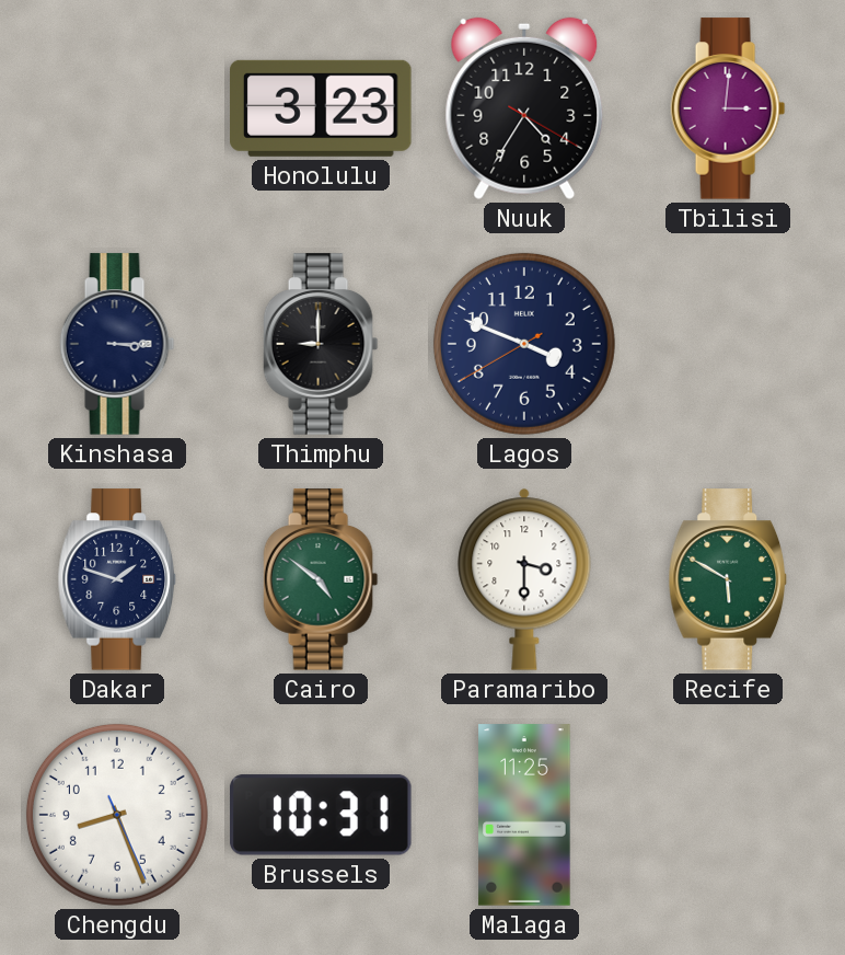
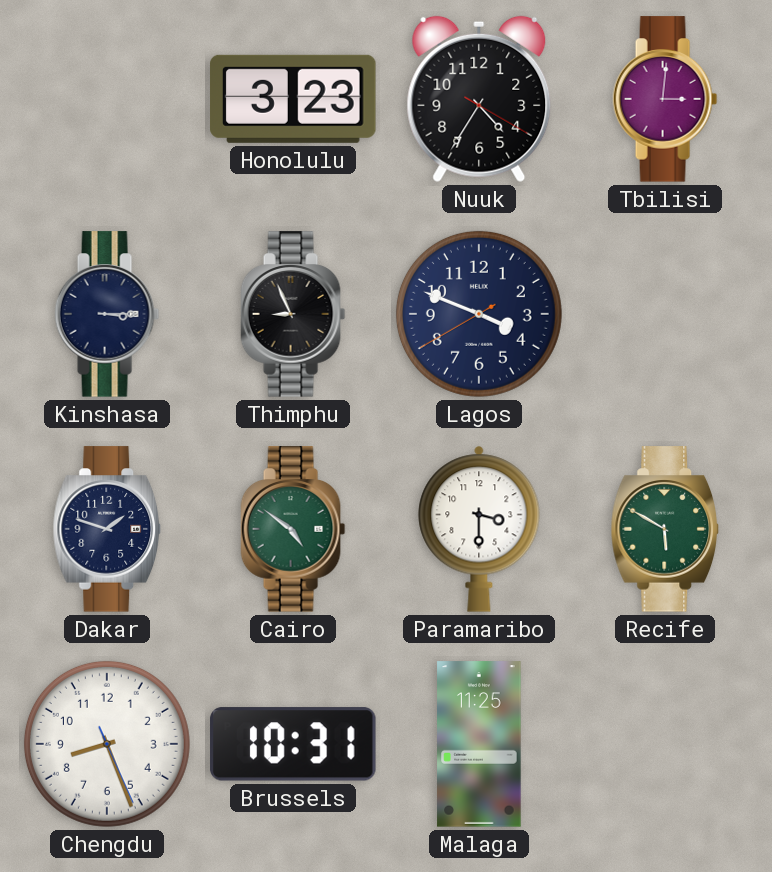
Thimphu: 9:00 -> 8:56
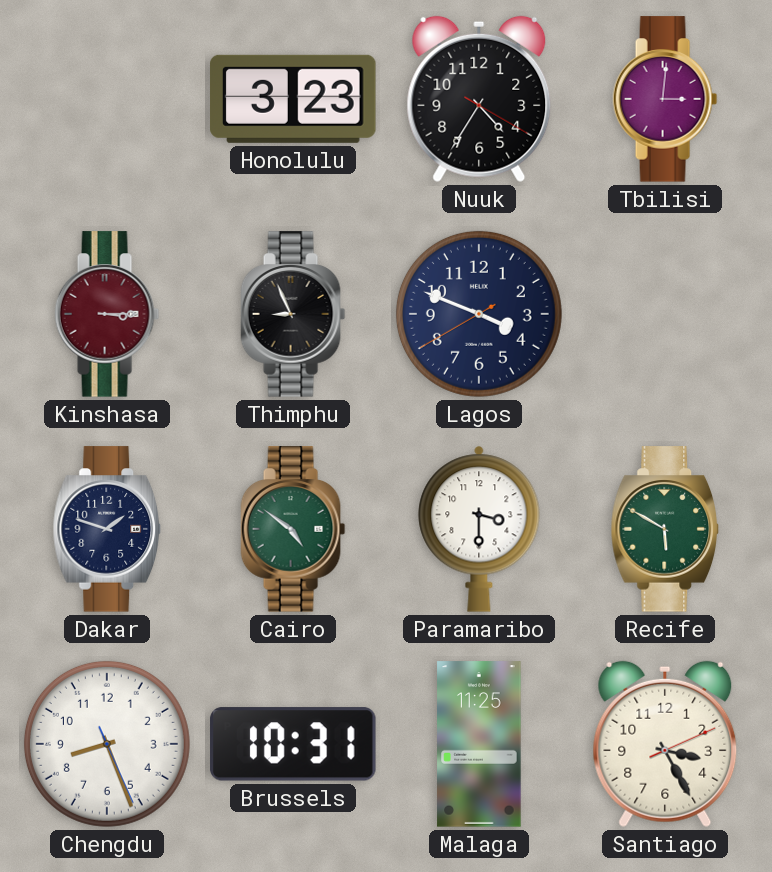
Kinshasa dial: navy -> burgundy
Santiago: none -> 3:25
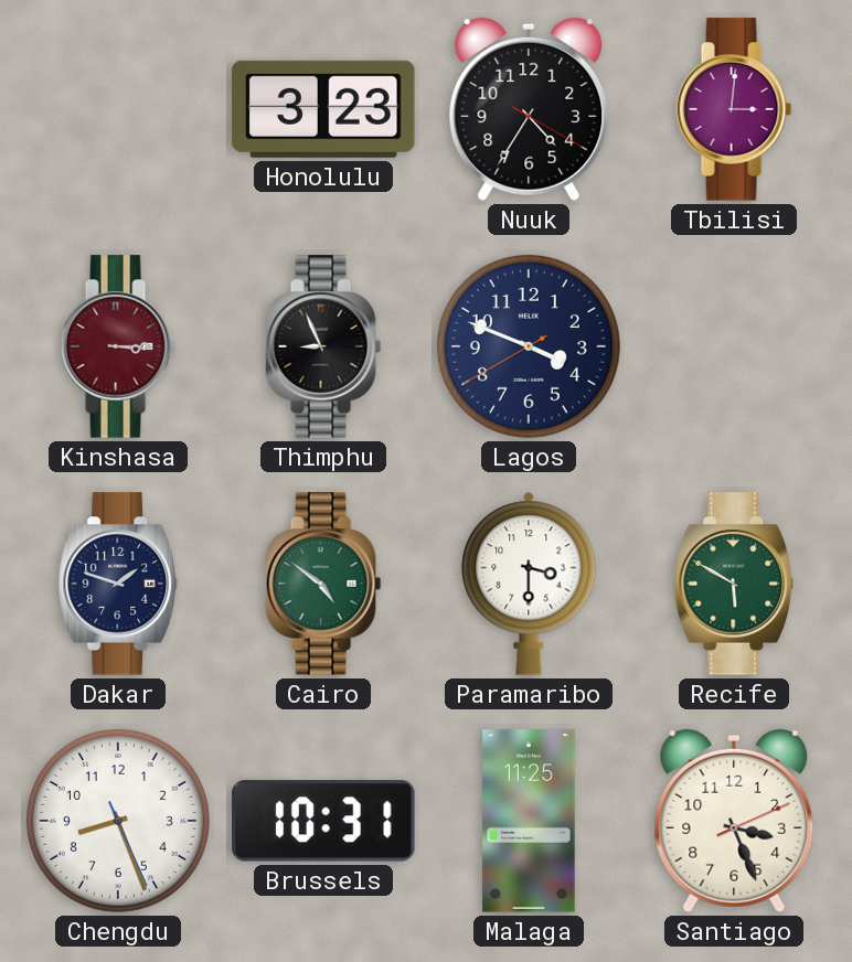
Santiago: 3:25 -> 3:26
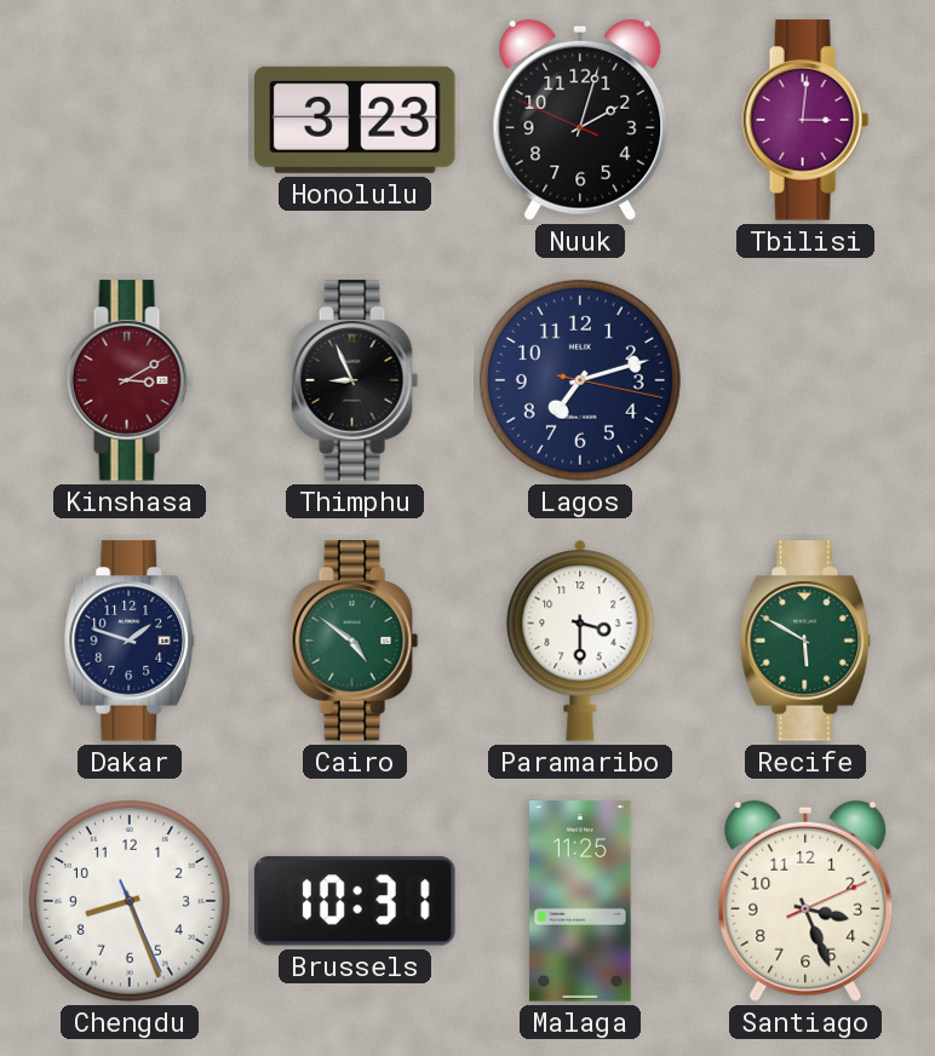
Nuuk: 4:35 -> 2:02
Kinshasa: 3:15 -> 3:10
Lagos: 3:48 -> 7:12
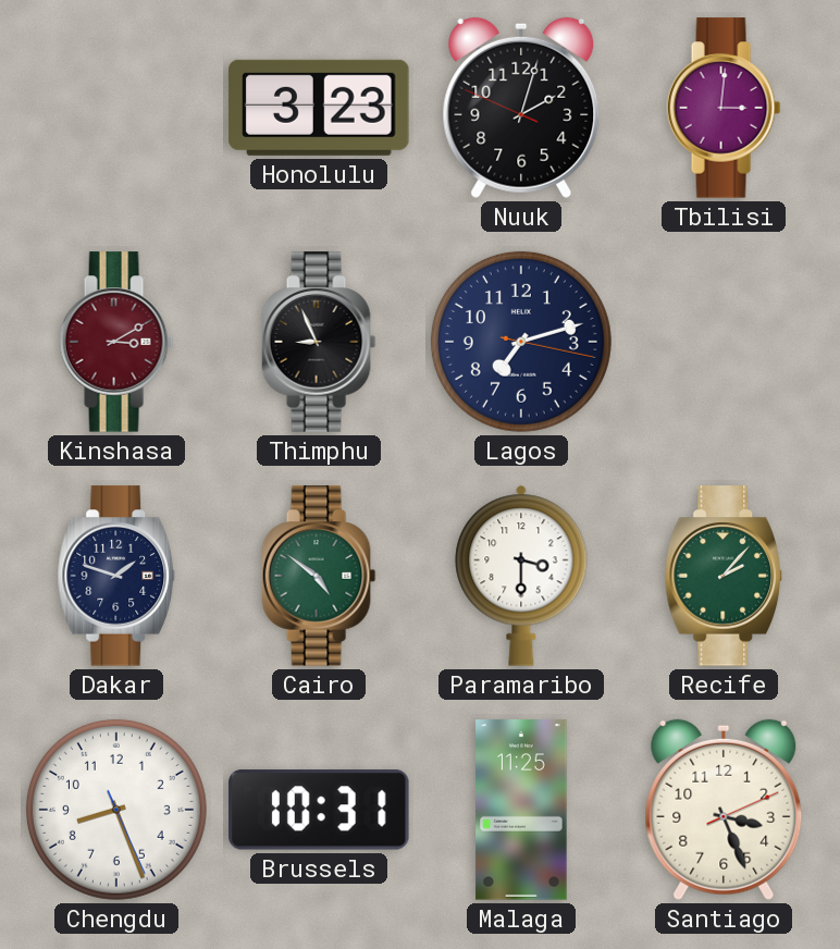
Recife: 5:50 -> 2:07
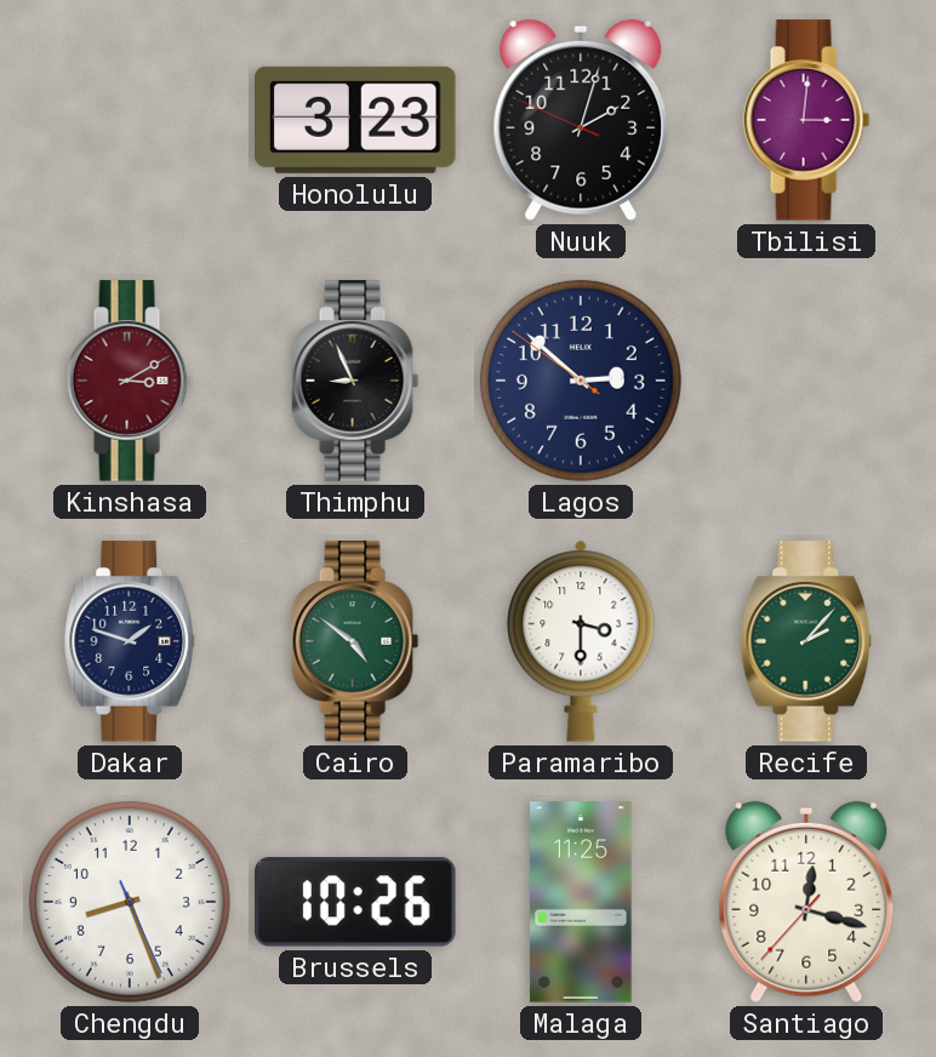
Lagos: 7:12 -> 2:51
Brussels: 10:31 -> 10:26
Santiago: 3:26 -> 12:17
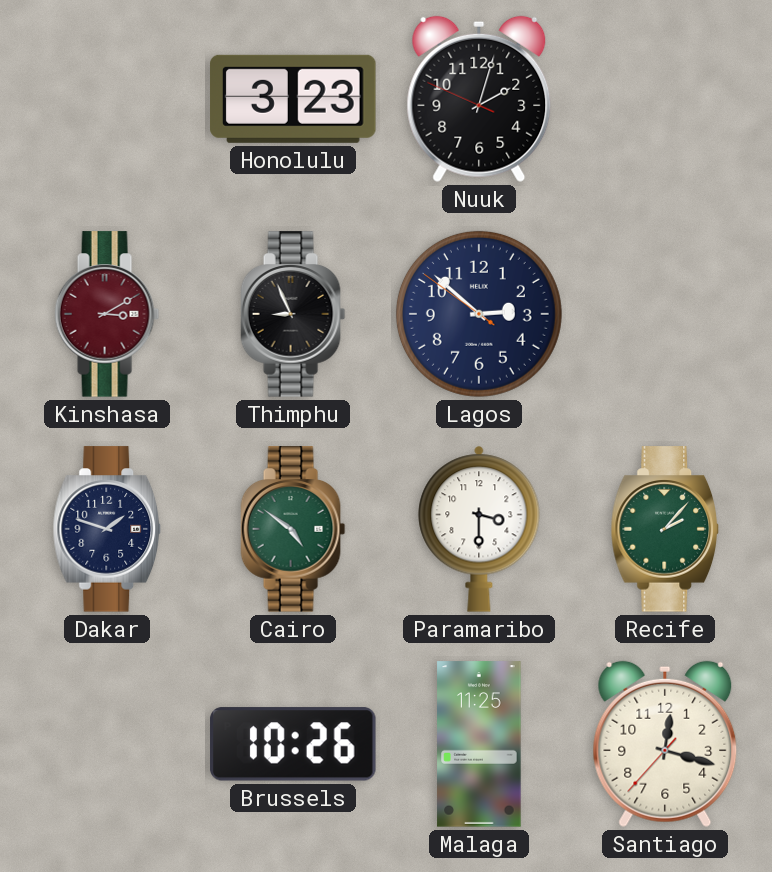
Tbilisi: 3:01 -> none
Chengdu: 8:26 -> none
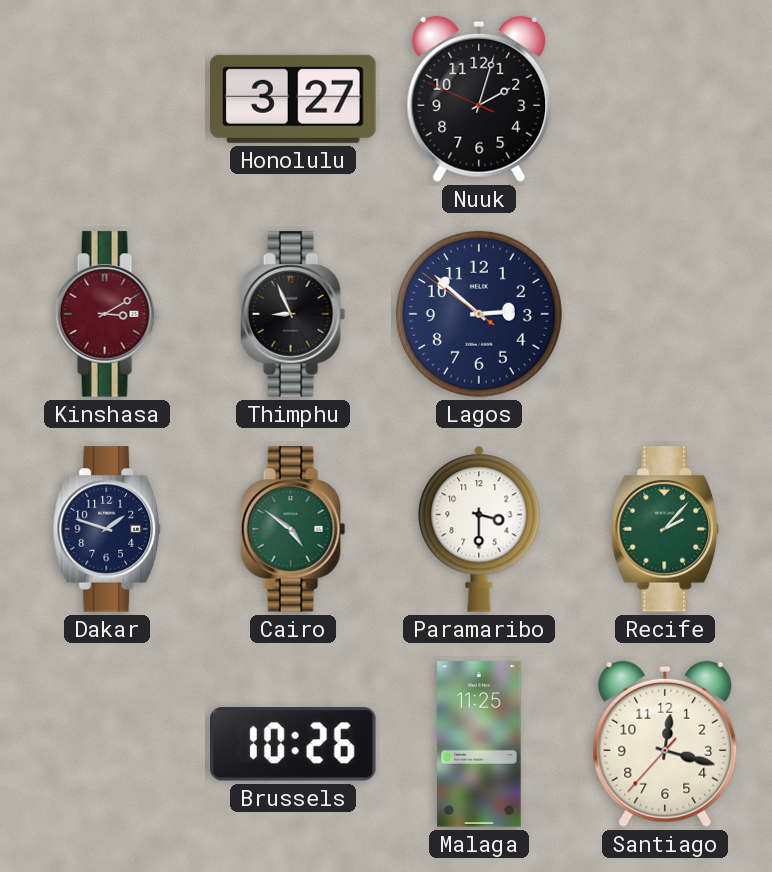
Honolulu: 3:23 -> 3:27
